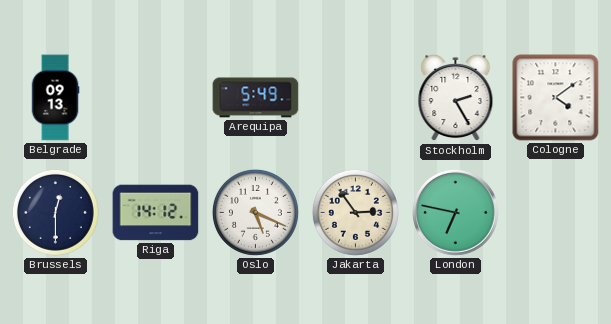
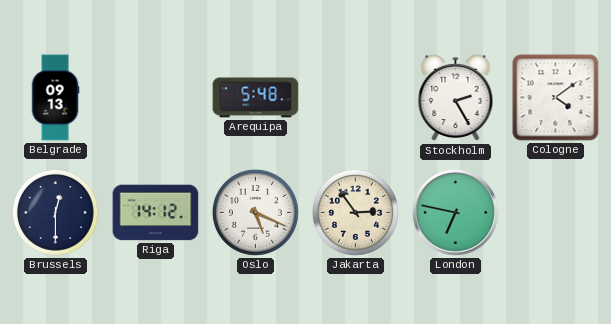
Arequipa: 5:49 -> 5:48
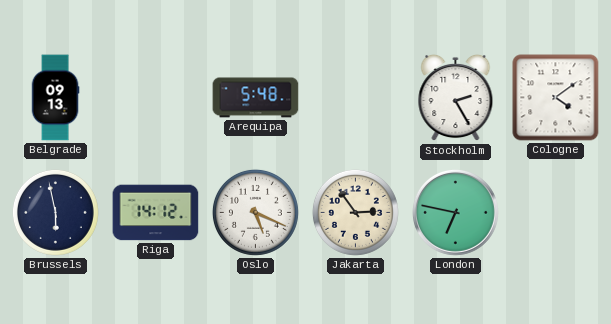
Brussels: 12:30 -> 5:58
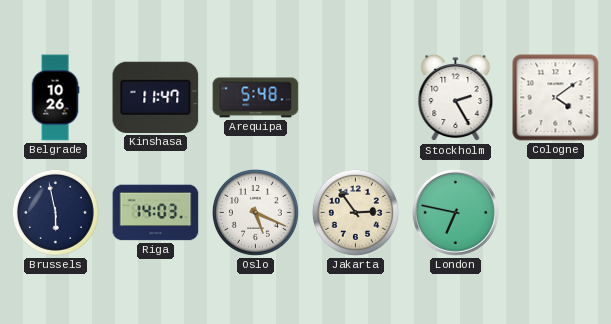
Belgrade: 09:13 -> 10:26
Kinshasa: none -> 11:47
Riga: 14:12 -> 14:03
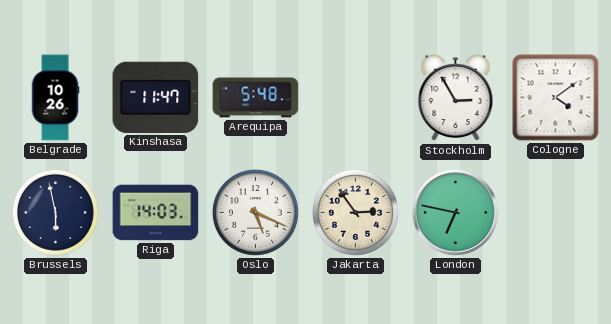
Stockholm: 2:25 -> 2:55
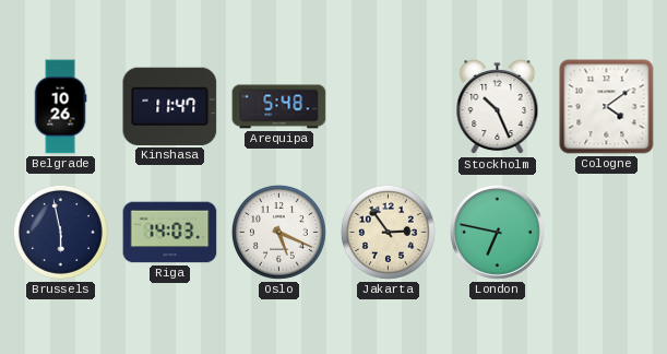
Stockholm: 2:55 -> 10:26
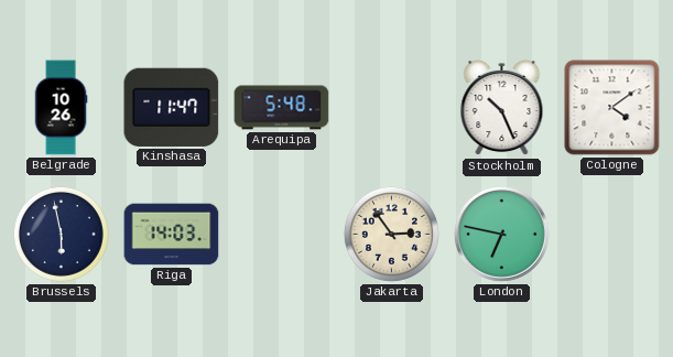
Oslo: 5:19 -> none
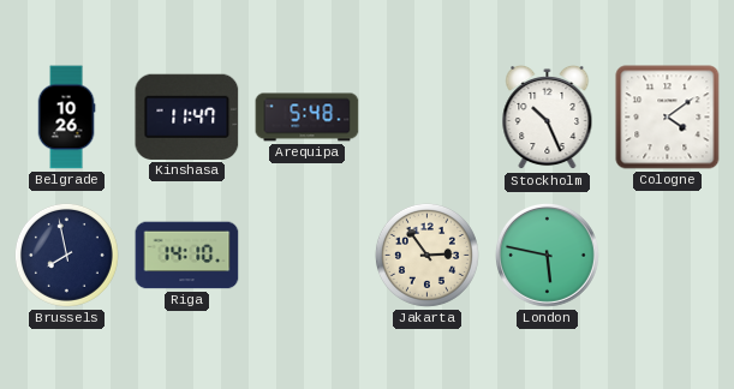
Brussels: 5:58 -> 7:58
Riga: 14:03 -> 14:10
London: 6:47 -> 5:47
